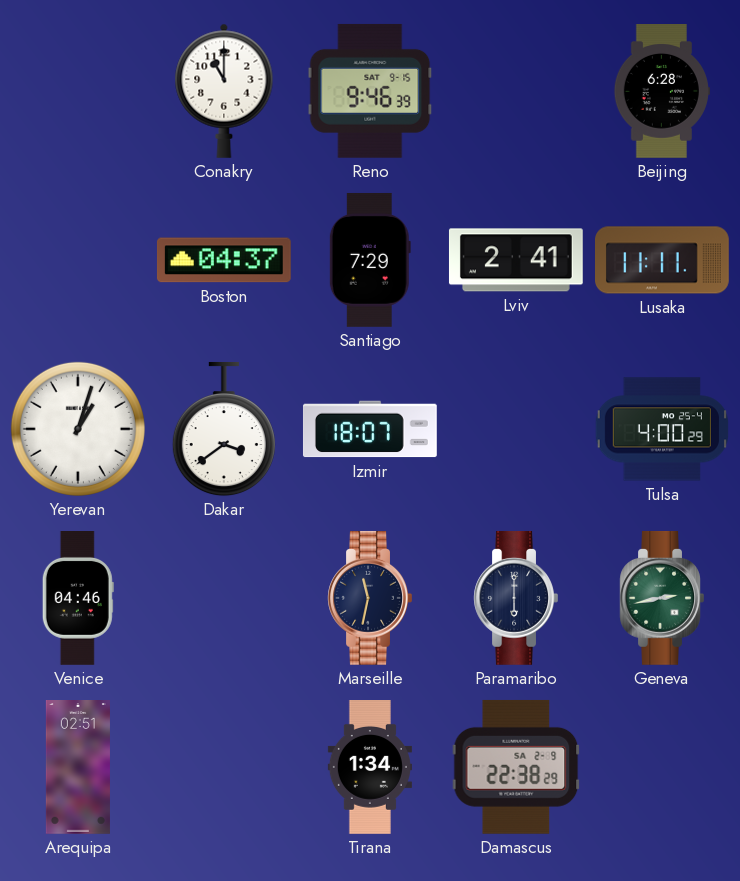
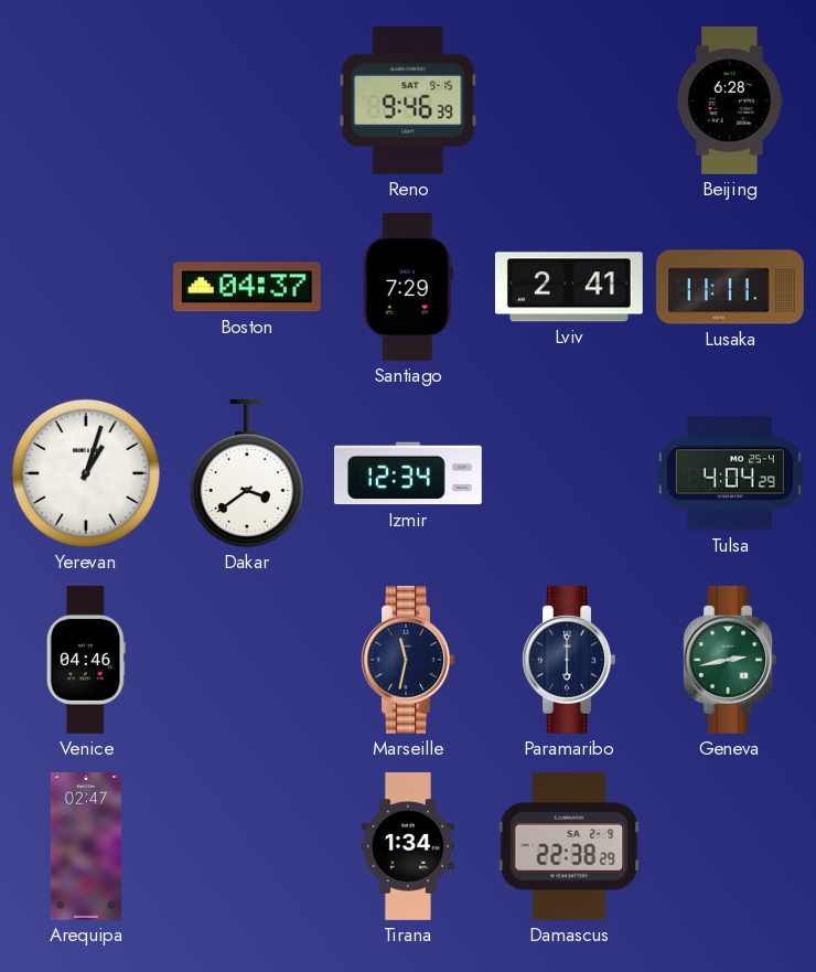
Conakry: 11:00 -> none
Izmir: 18:07 -> 12:34
Tulsa: 4:00 -> 4:04
Arequipa: 02:51 -> 02:47
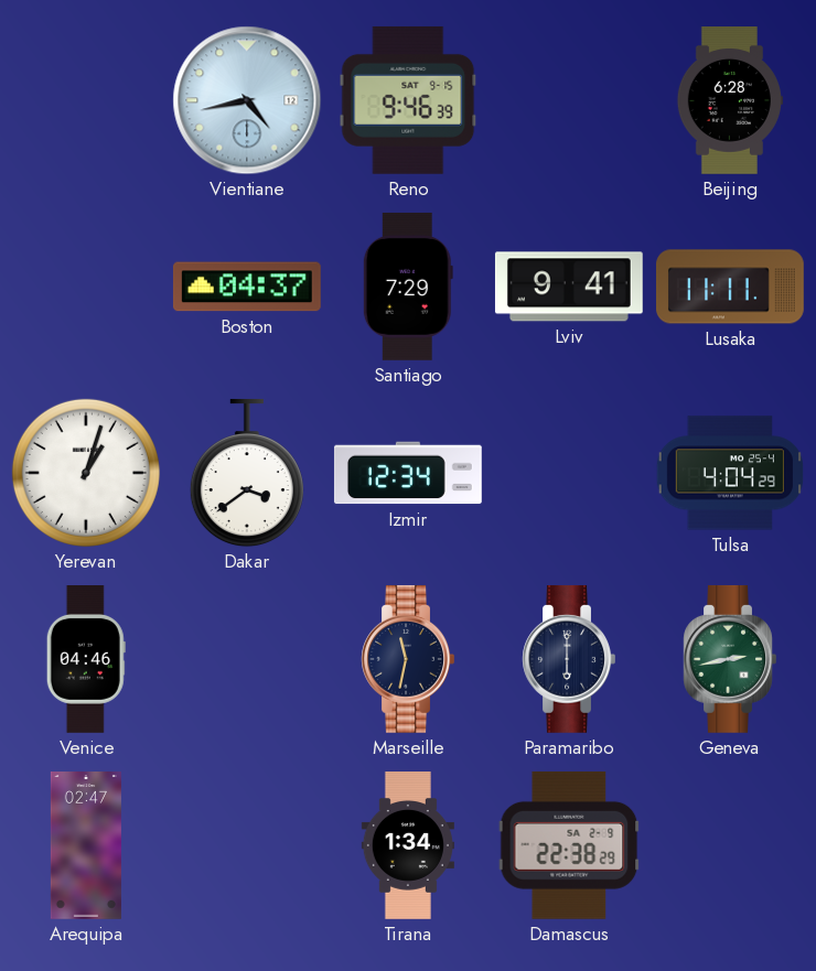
Vientiane: none -> 4:43
Lviv: 2:41 -> 9:41
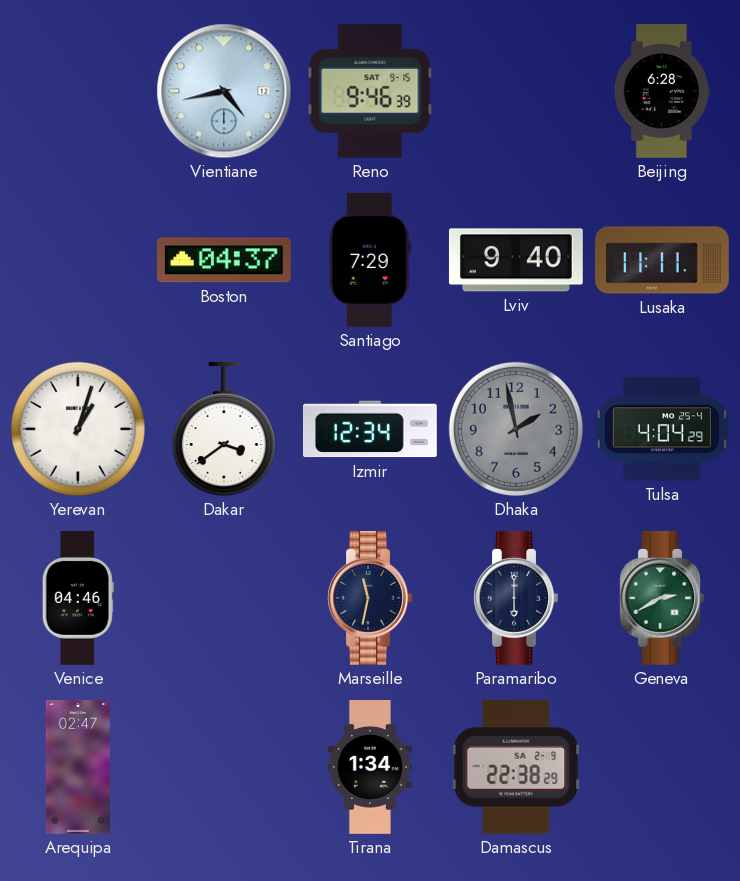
Lviv: 9:41 -> 9:40
Dhaka: none -> 1:58
Geneva: 2:43 -> 2:40
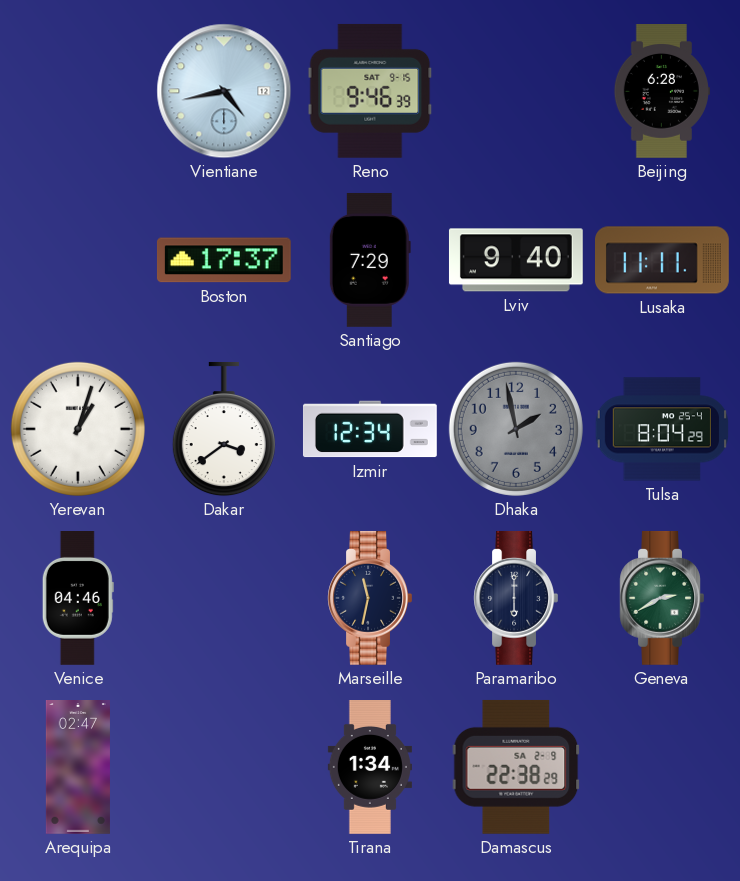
Boston: 04:37 -> 17:37
Tulsa: 4:04 -> 8:04
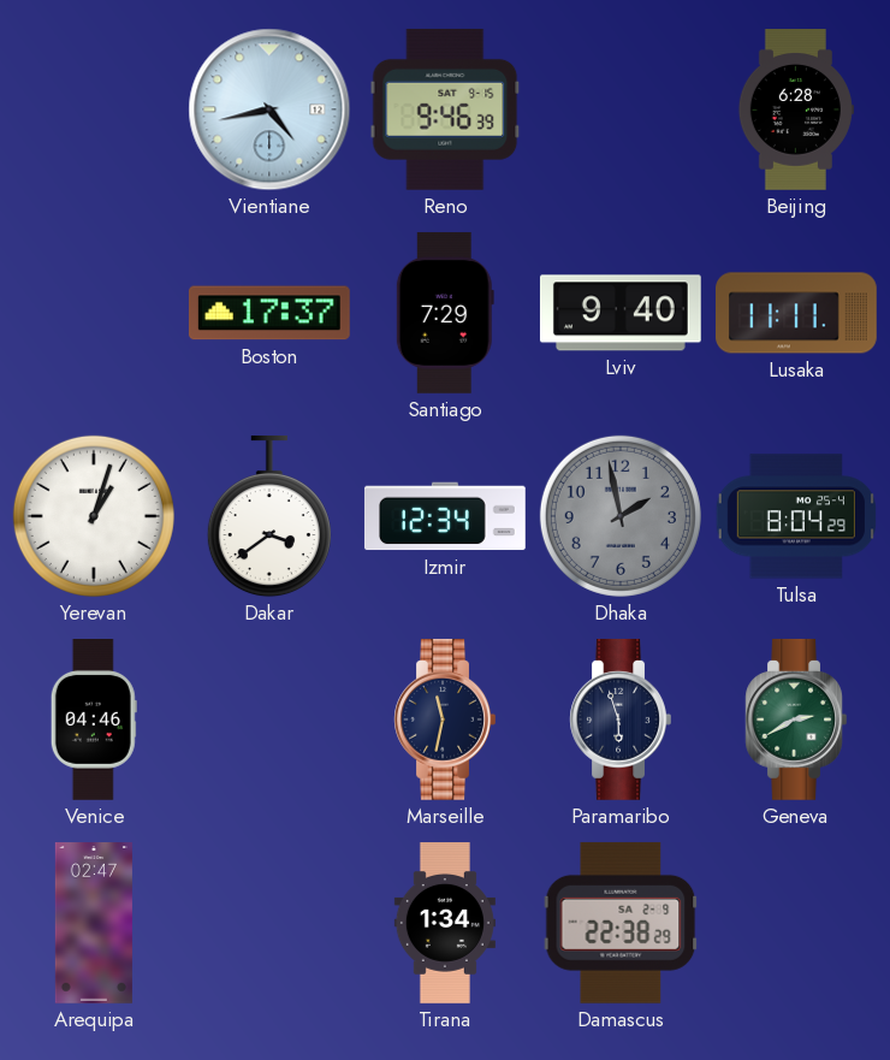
Paramaribo: 6:00 -> 5:57
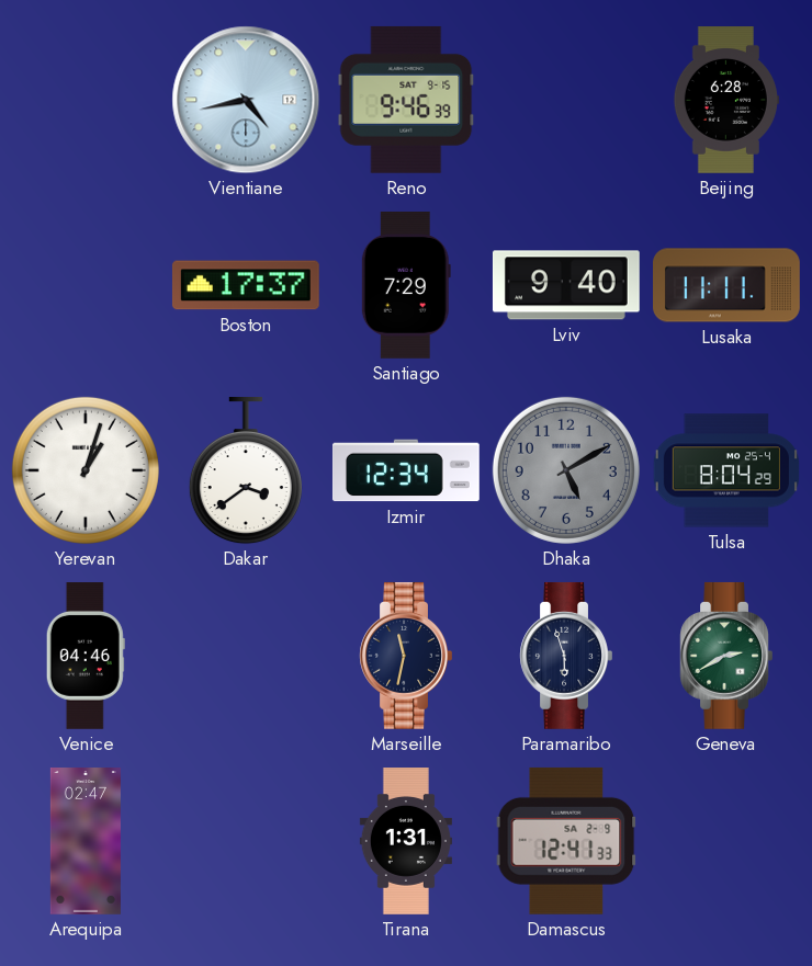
Dhaka: 1:58 -> 5:10
Tirana: 1:34 -> 1:31
Damascus: 22:38 -> 12:41
